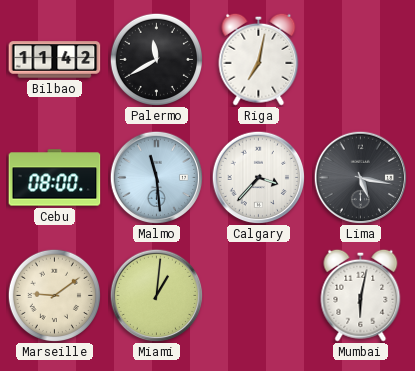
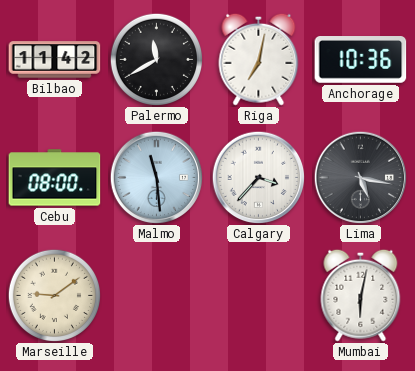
Anchorage: none -> 10:36
Miami: 1:01 -> none
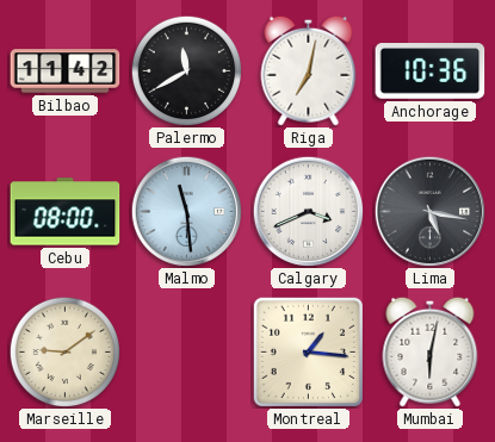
Calgary: 3:37 -> 3:41
Montreal: none -> 1:16
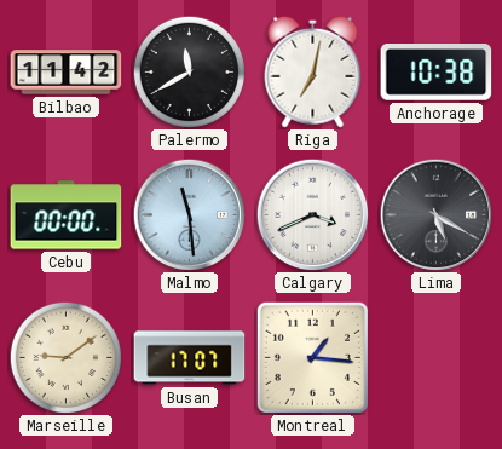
Anchorage: 10:36 -> 10:38
Cebu: 08:00 -> 00:00
Lima: 5:17 -> 5:20
Busan: none -> 17:07
Mumbai: 6:02 -> none
